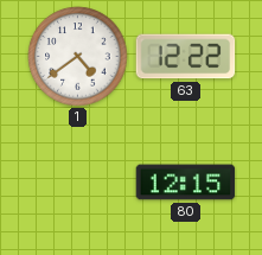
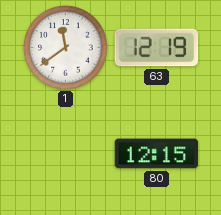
1: 4:39 -> 11:39
63: 12:22 -> 12:19
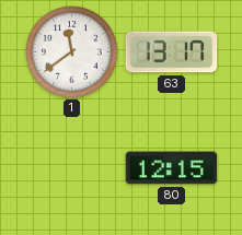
63: 12:19 -> 13:17
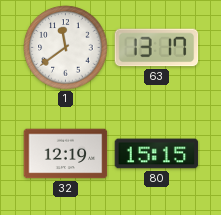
32: none -> 12:19
80: 12:15 -> 15:15
